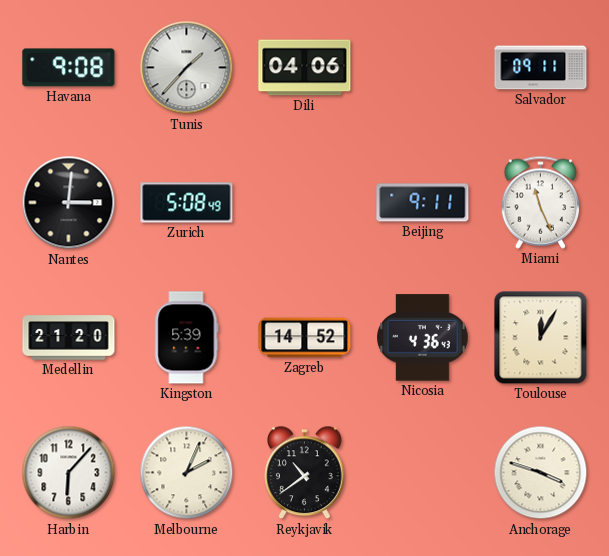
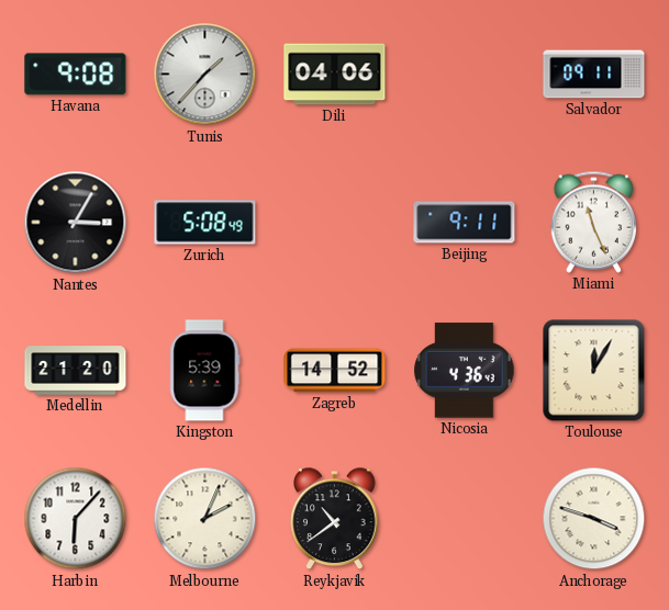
Nantes: 3:01 -> 3:05
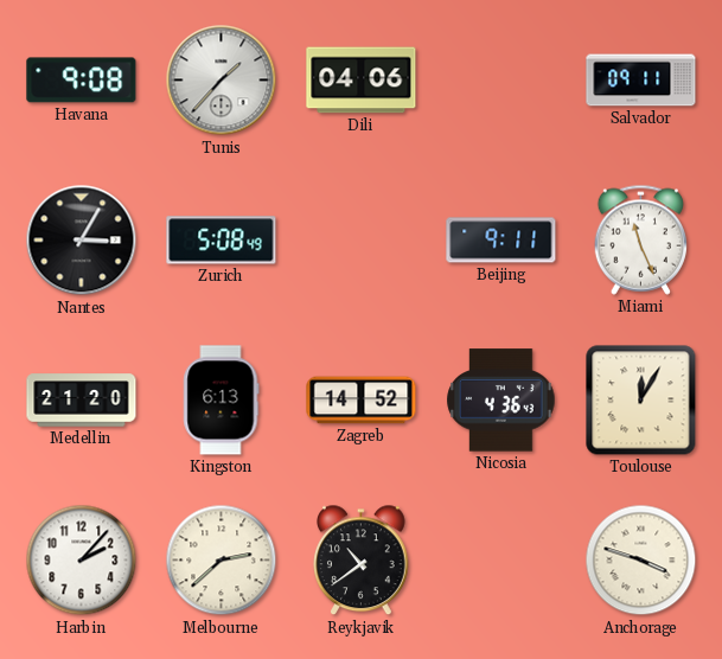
Kingston: 5:39 -> 6:13
Harbin: 6:07 -> 2:07
Melbourne: 2:04 -> 2:38
